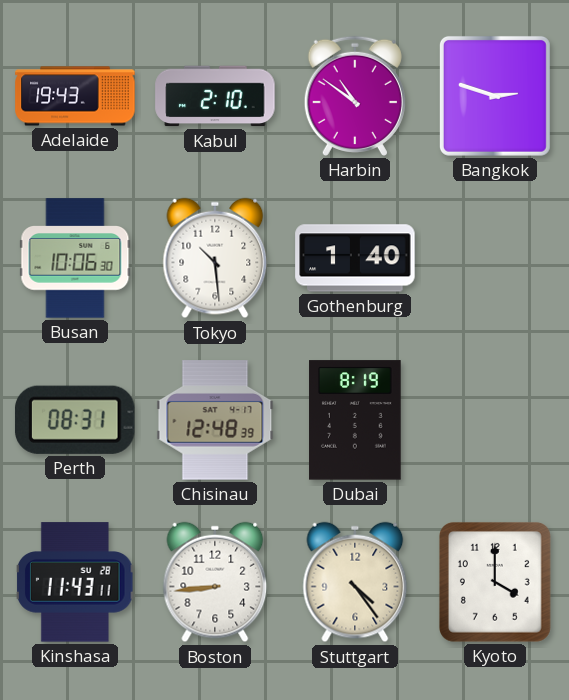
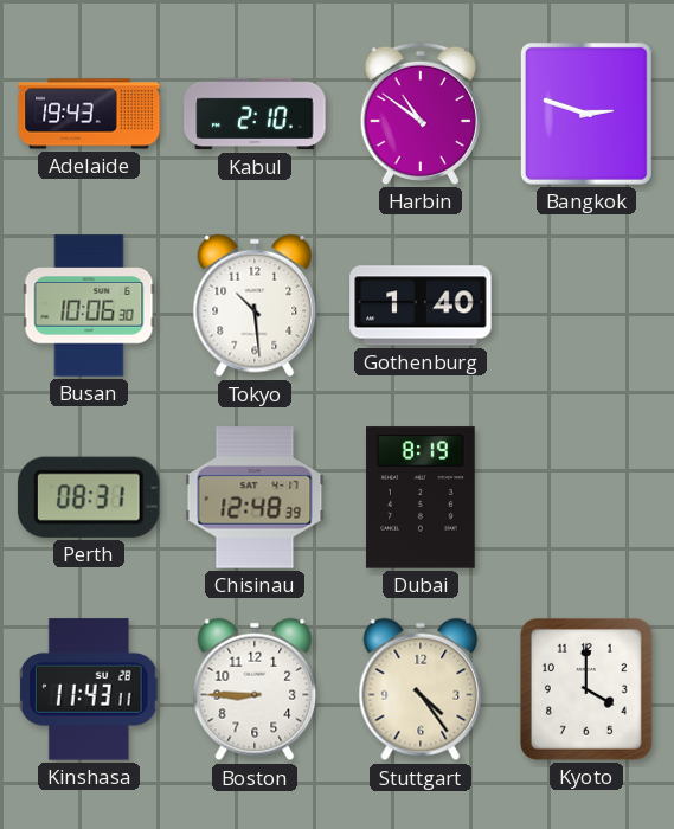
Boston: 8:44 -> 8:45
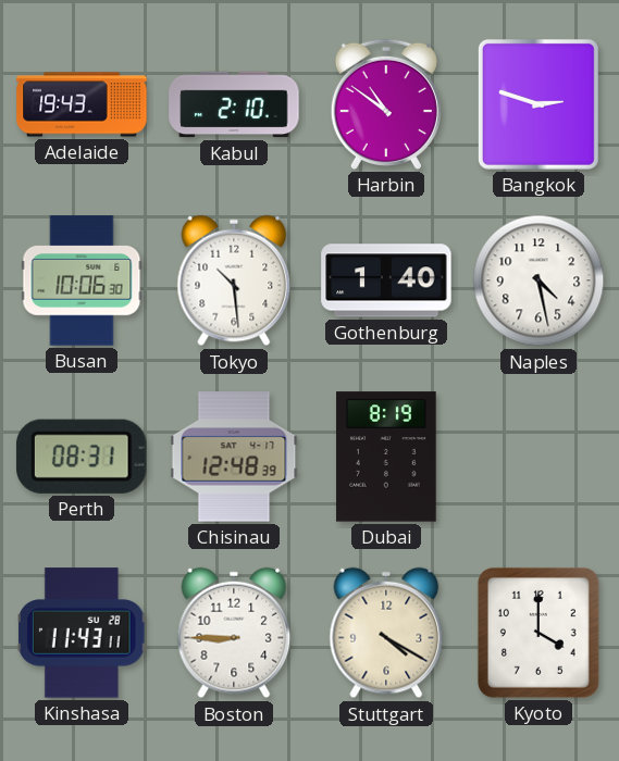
Naples: none -> 4:28
Stuttgart: 4:24 -> 4:20
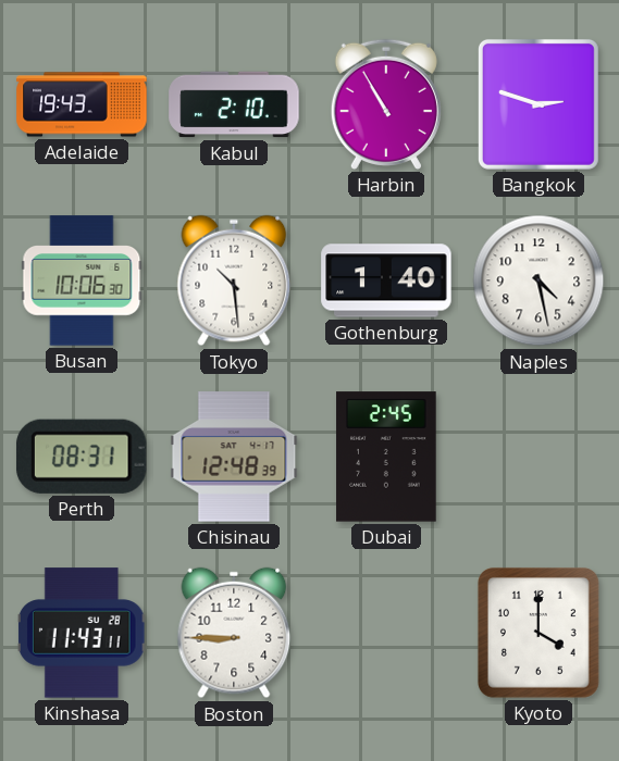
Harbin: 10:51 -> 10:55
Dubai: 8:19 -> 2:45
Stuttgart: 4:20 -> none
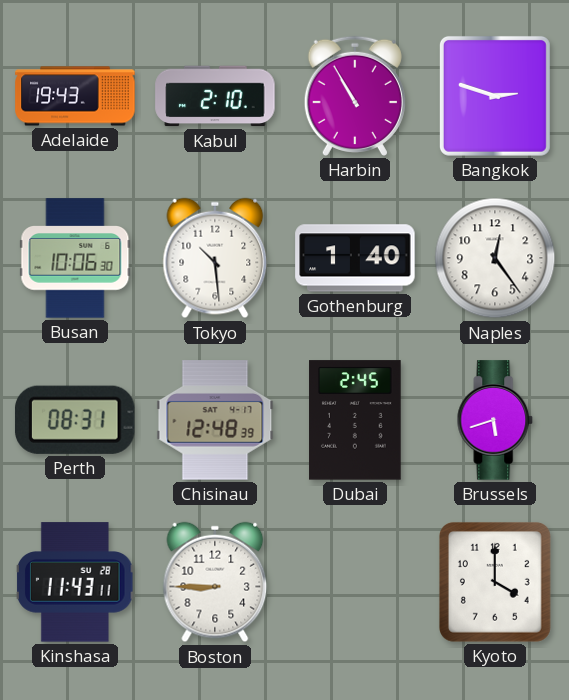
Naples: 4:28 -> 12:24
Brussels: none -> 5:42
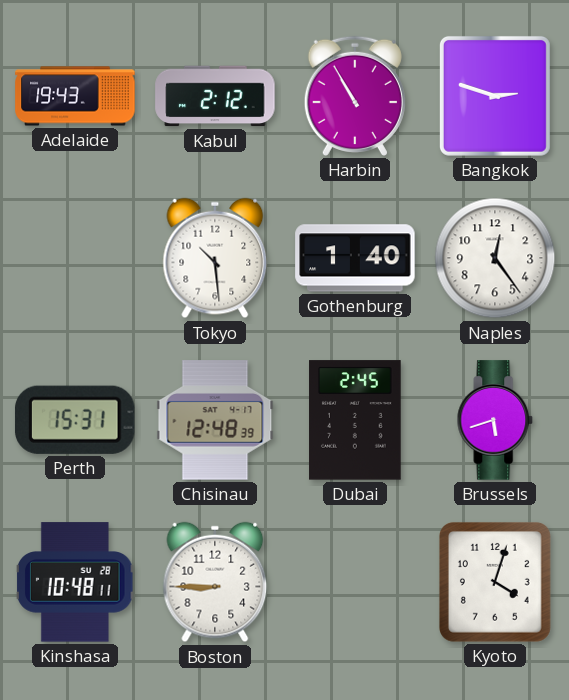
Kabul: 2:10 -> 2:12
Busan: 10:06 -> none
Perth: 08:31 -> 15:31
Kinshasa: 11:43 -> 10:48
Kyoto: 4:00 -> 4:03
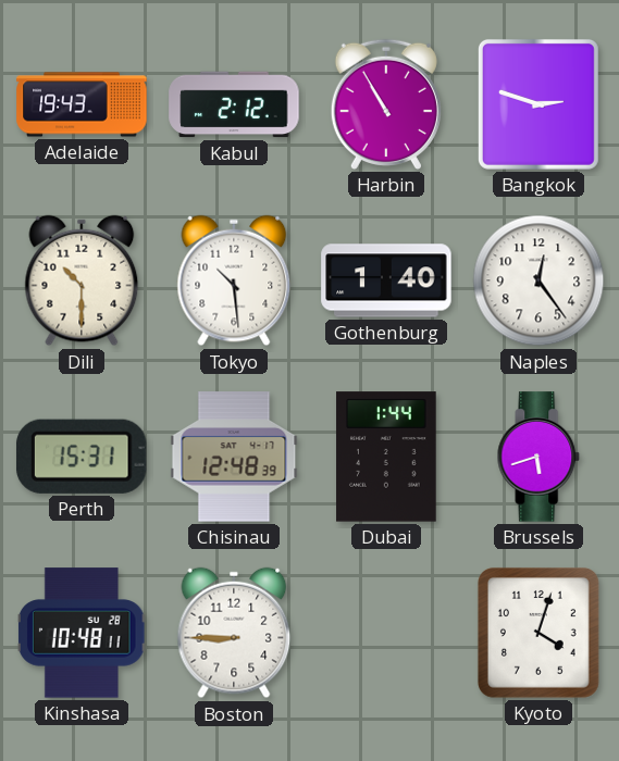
Dili: none -> 10:30
Dubai: 2:45 -> 1:44
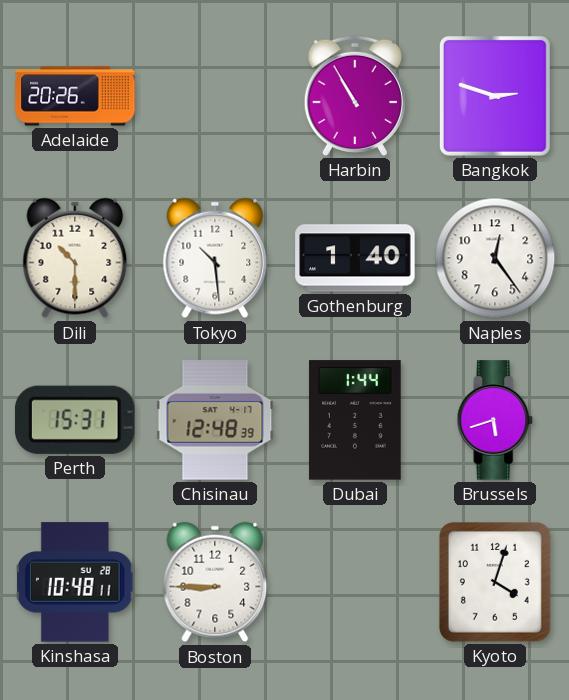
Adelaide: 19:43 -> 20:26
Kabul: 2:12 -> none
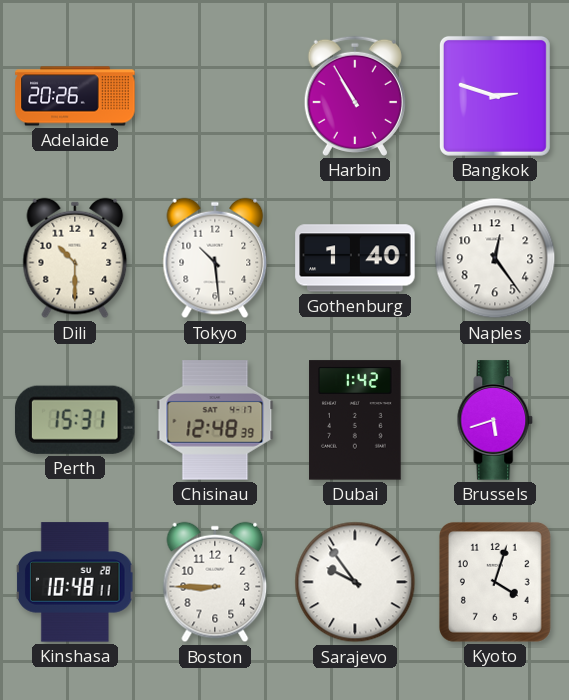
Dubai: 1:44 -> 1:42
Sarajevo: none -> 9:54
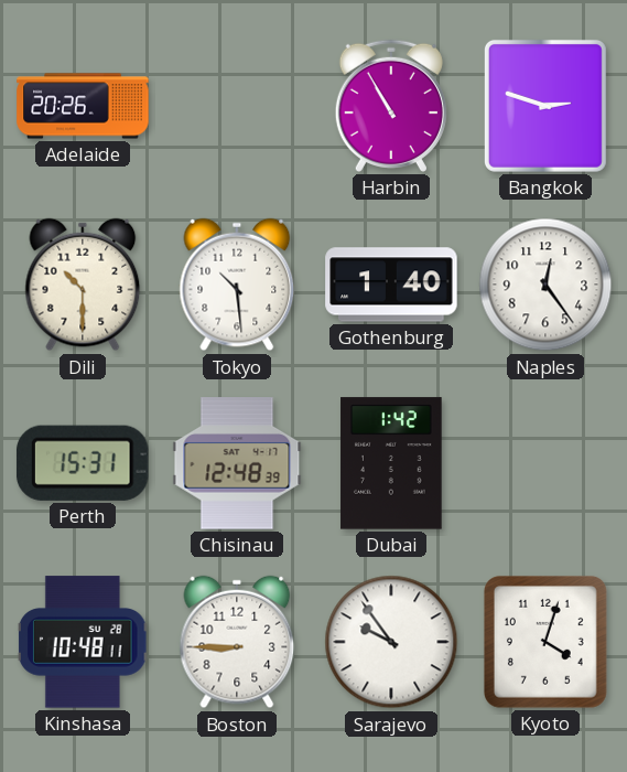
Brussels: 5:42 -> none
